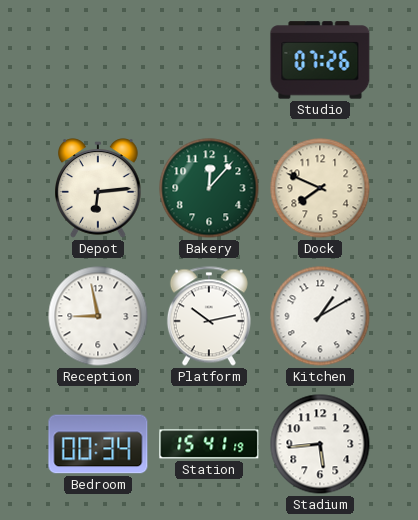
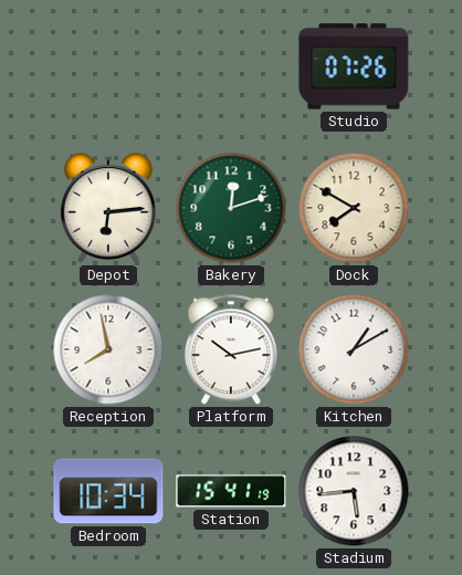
Bakery: 12:07 -> 12:12
Dock: 7:49 -> 7:50
Reception: 8:58 -> 7:58
Bedroom: 00:34 -> 10:34
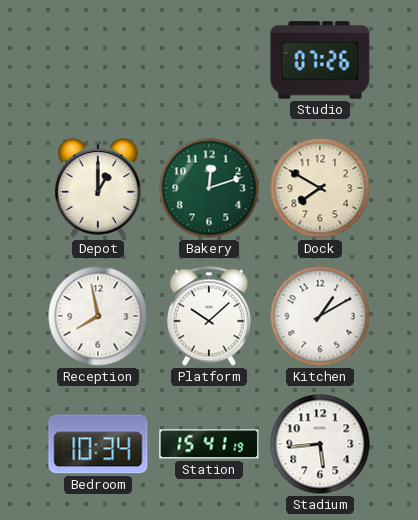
Depot: 6:14 -> 1:00
Platform: 10:13 -> 10:08
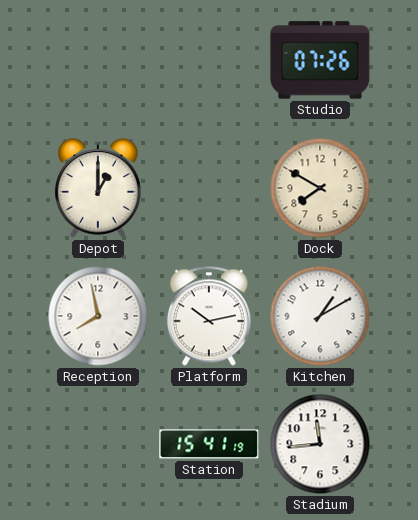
Bakery: 12:12 -> none
Platform: 10:08 -> 10:13
Bedroom: 10:34 -> none
Stadium: 5:44 -> 11:44
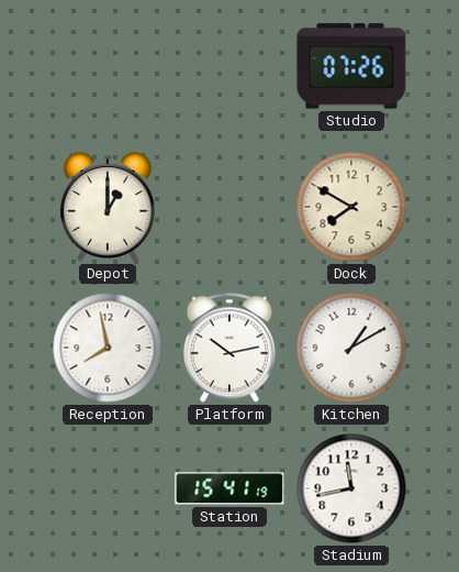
Stadium: 11:44 -> 11:43
